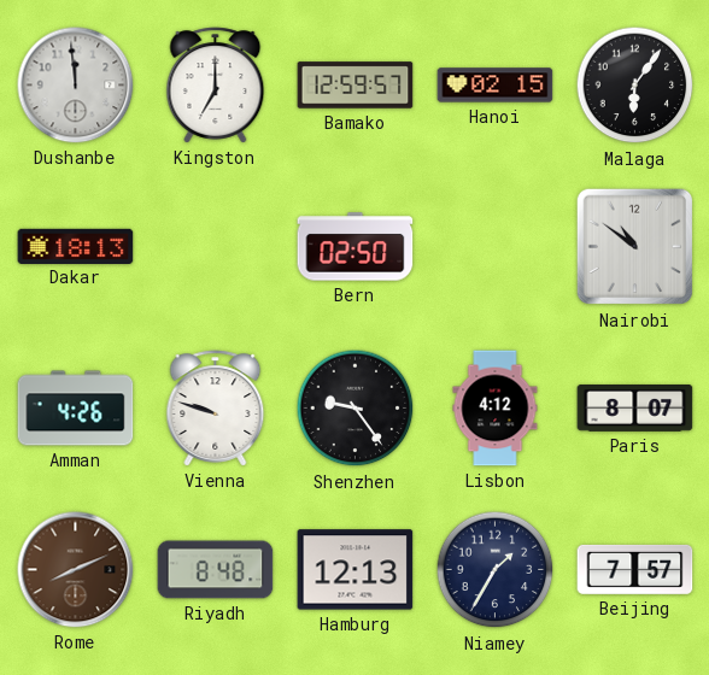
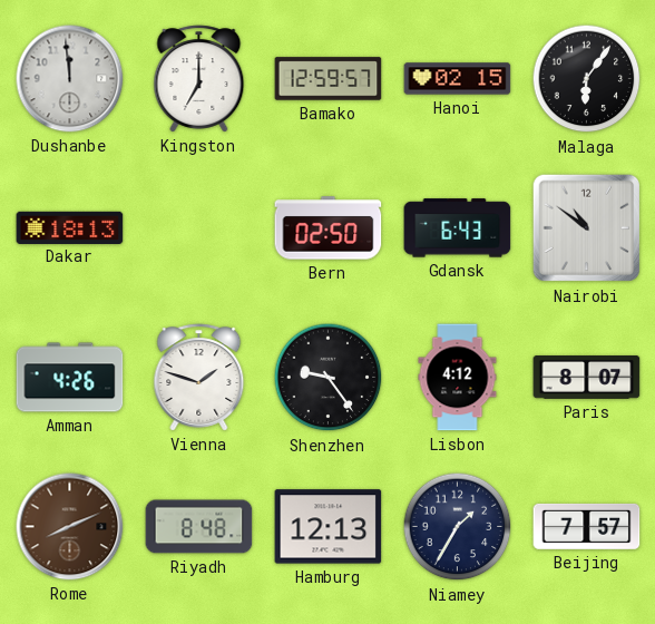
Gdansk: none -> 6:43
Vienna: 9:48 -> 1:48
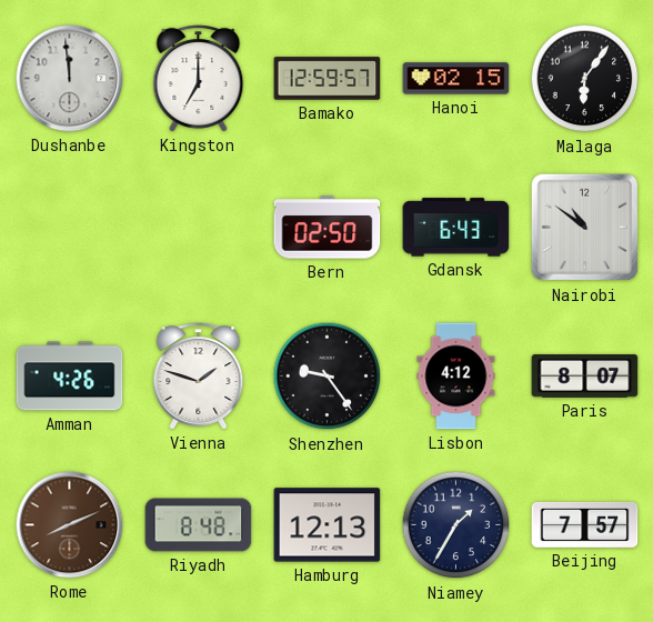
Dakar: 18:13 -> none
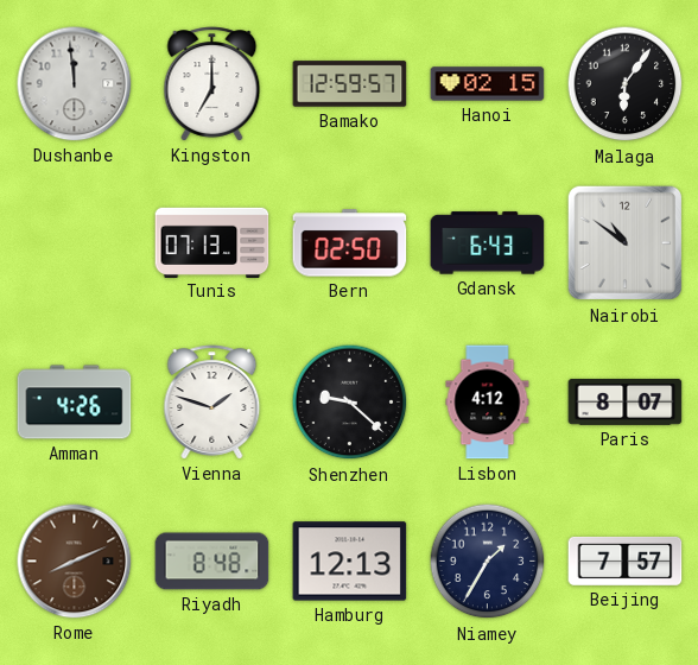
Tunis: none -> 07:13
Shenzhen: 9:24 -> 9:22
